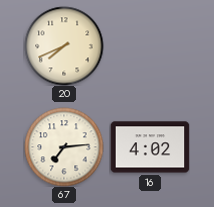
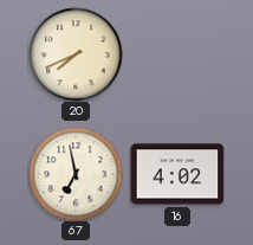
67: 7:14 -> 6:58
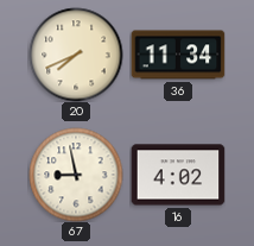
36: none -> 11:34
67: 6:58 -> 8:58
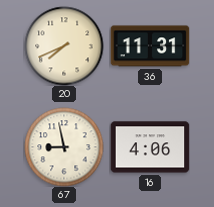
36: 11:34 -> 11:31
16: 4:02 -> 4:06
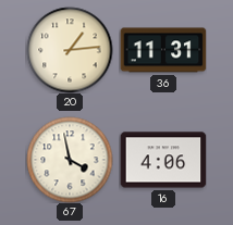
20: 7:41 -> 1:14
67: 8:58 -> 3:58
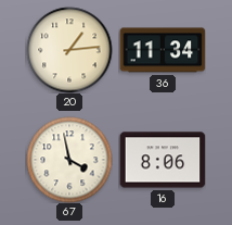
36: 11:31 -> 11:34
16: 4:06 -> 8:06
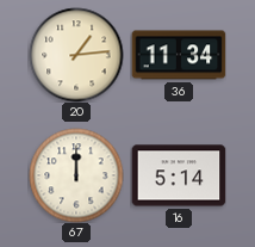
67: 3:58 -> 12:00
16: 8:06 -> 5:14
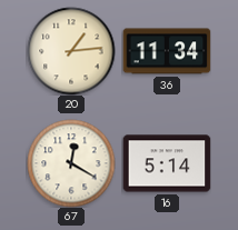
67: 12:00 -> 12:20
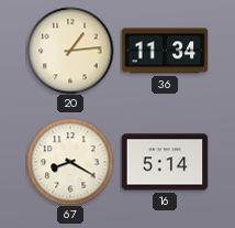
67: 12:20 -> 8:20
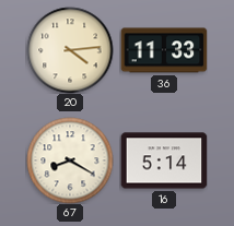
20: 1:14 -> 4:14
36: 11:34 -> 11:33
